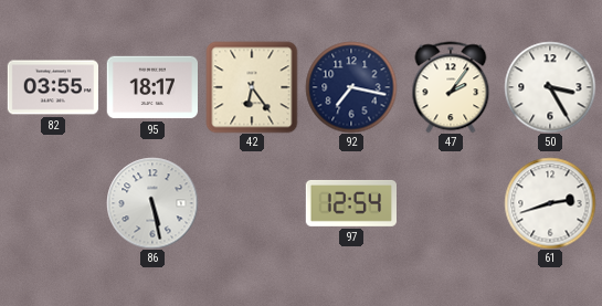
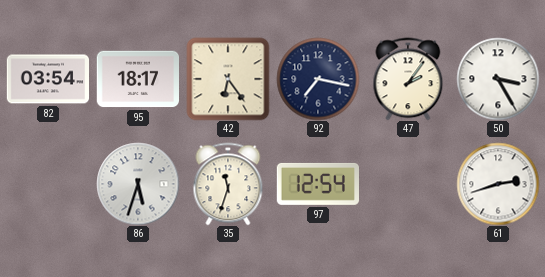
82: 03:55 -> 03:54
86: 5:28 -> 5:33
35: none -> 11:33
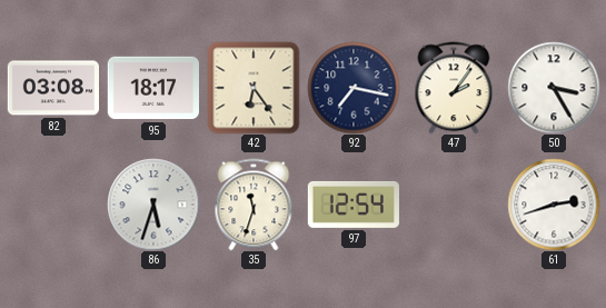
82: 03:54 -> 03:08
